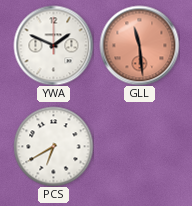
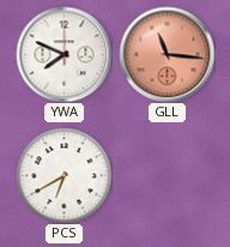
YWA: 1:49 -> 7:49
GLL: 11:29 -> 11:16
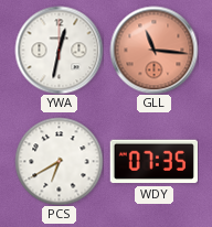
YWA: 7:49 -> 12:32
WDY: none -> 07:35
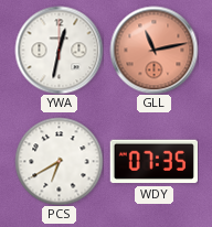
GLL: 11:16 -> 11:13
